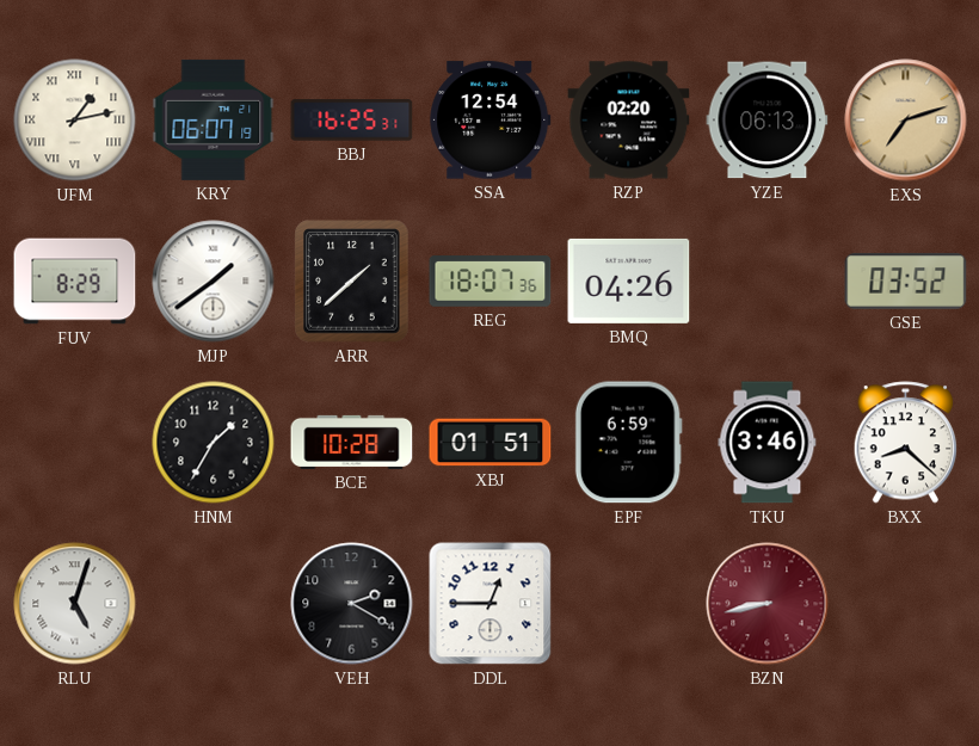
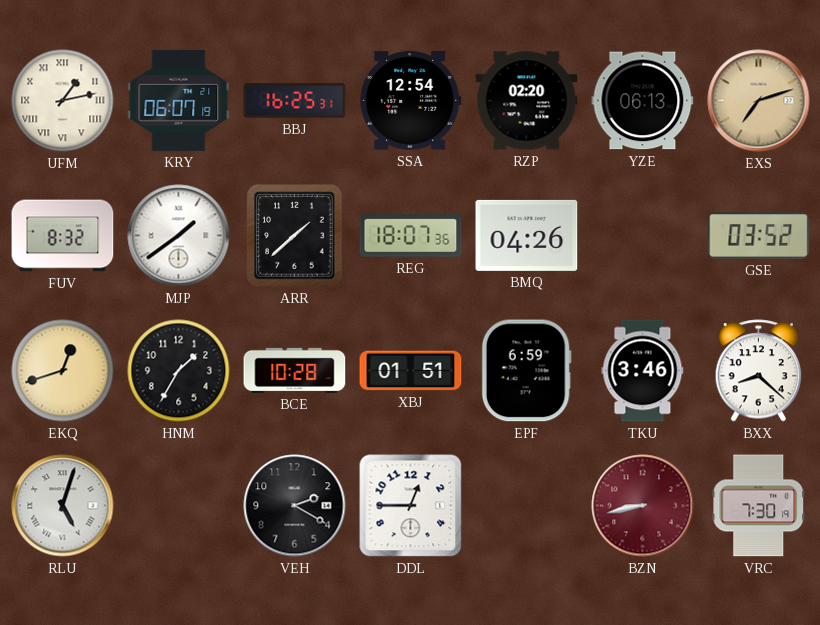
FUV: 8:29 -> 8:32
EKQ: none -> 12:42
VRC: none -> 7:30
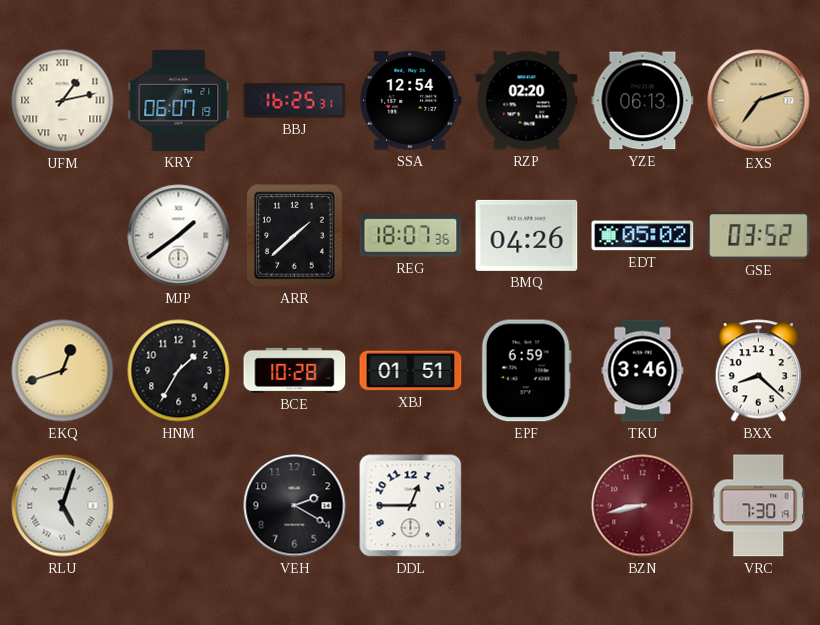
FUV: 8:32 -> none
EDT: none -> 05:02
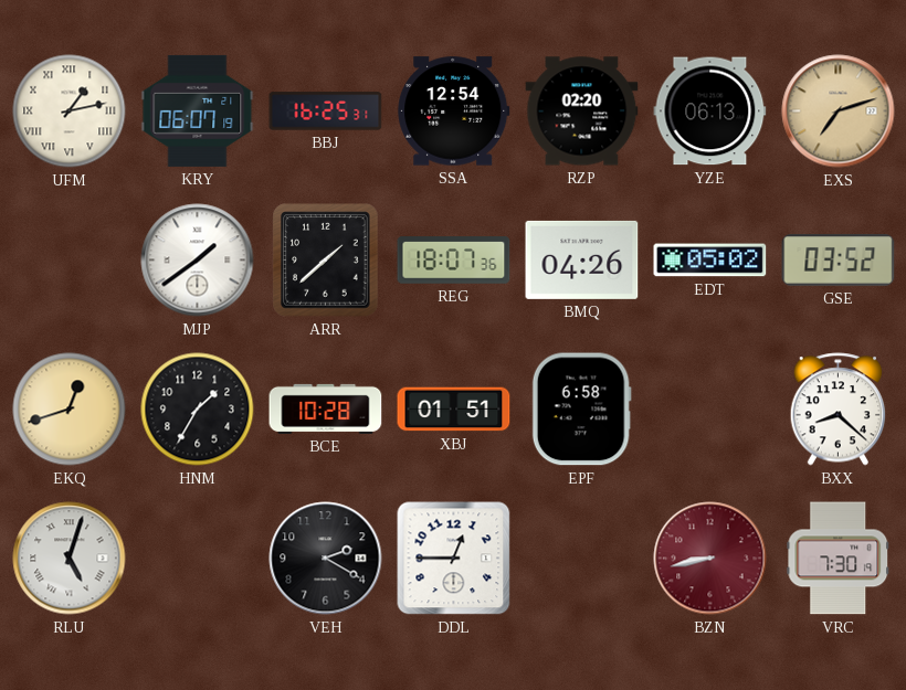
EPF: 6:59 -> 6:58
TKU: 3:46 -> none
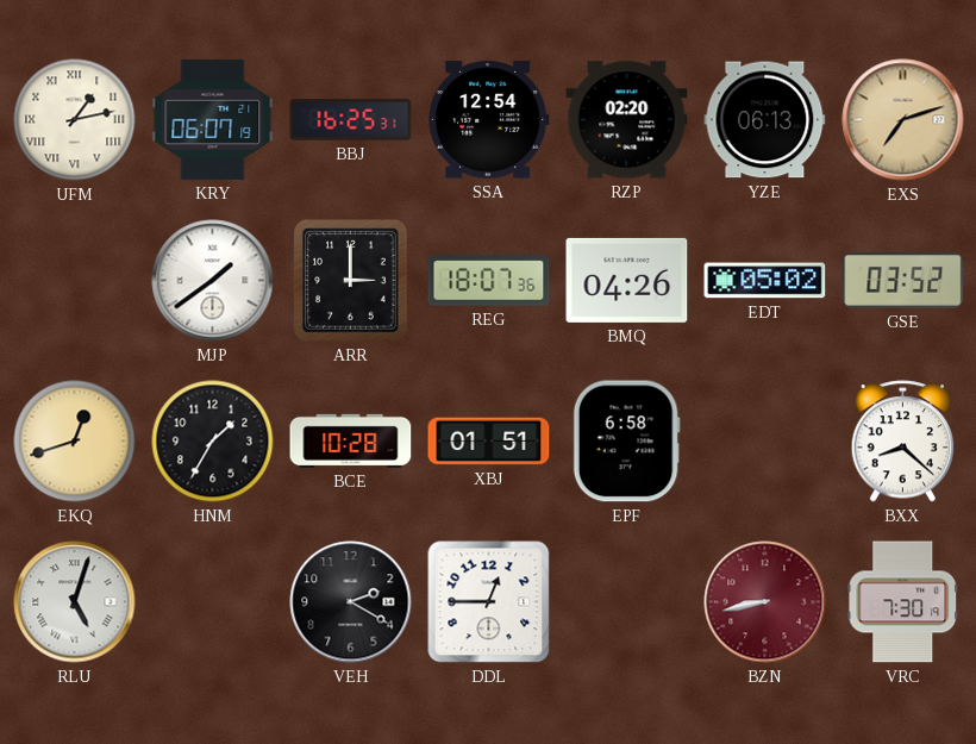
ARR: 1:38 -> 3:00
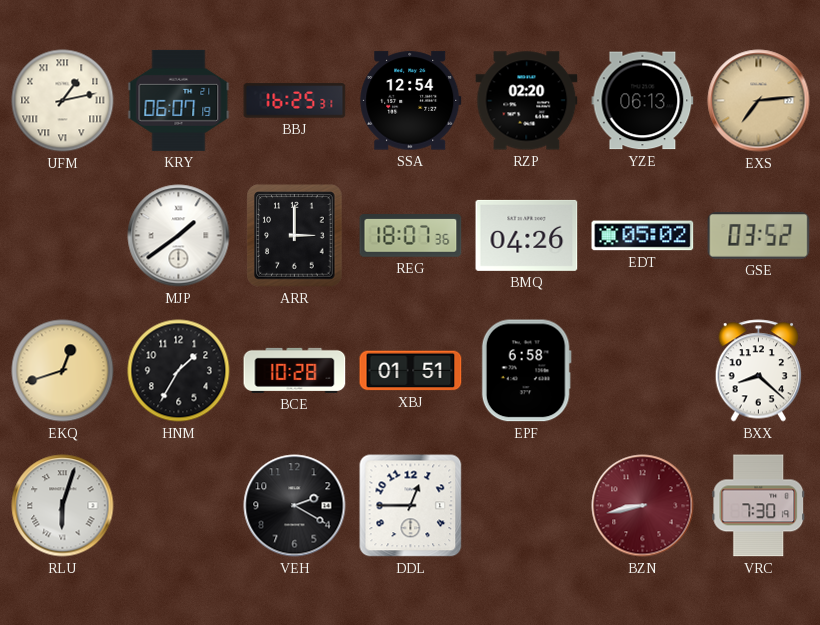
EXS: 7:12 -> 7:14
RLU: 5:03 -> 6:03
